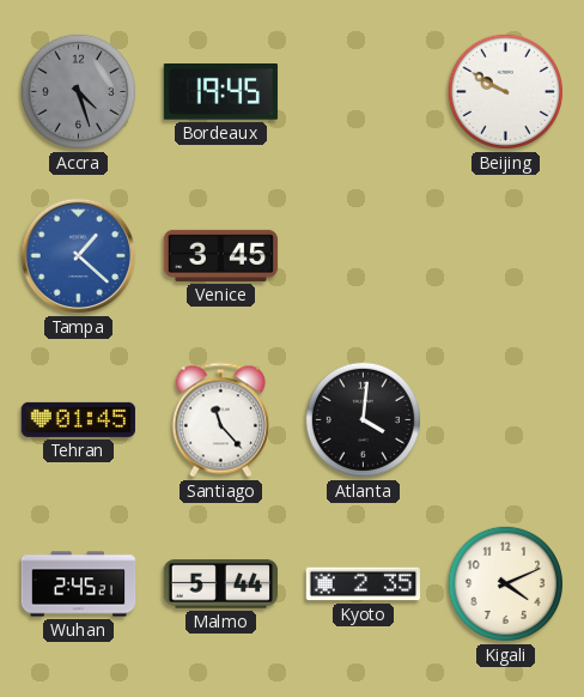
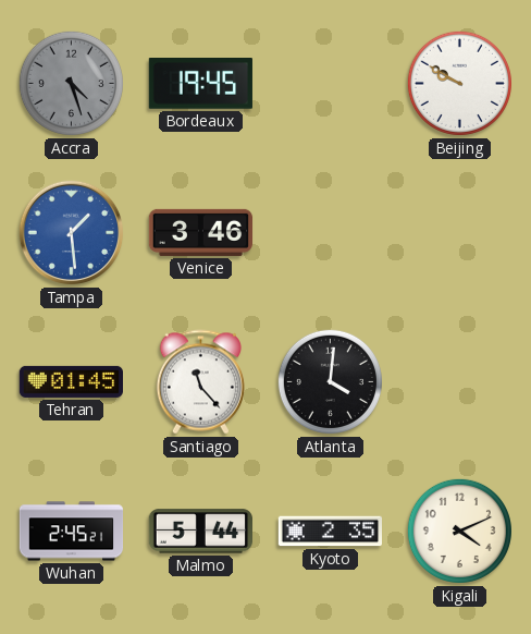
Tampa: 1:22 -> 1:29
Venice: 3:45 -> 3:46
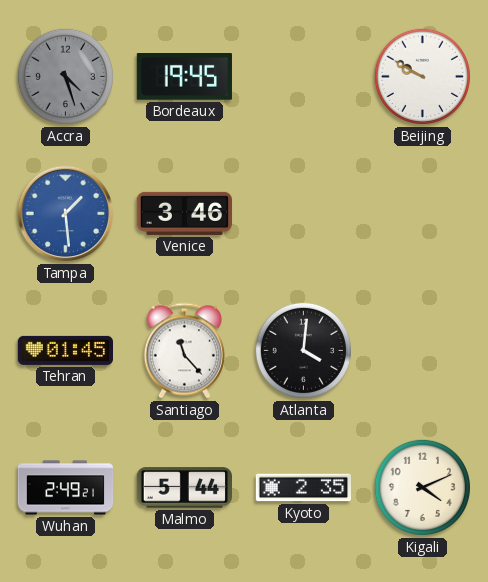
Wuhan: 2:45 -> 2:49
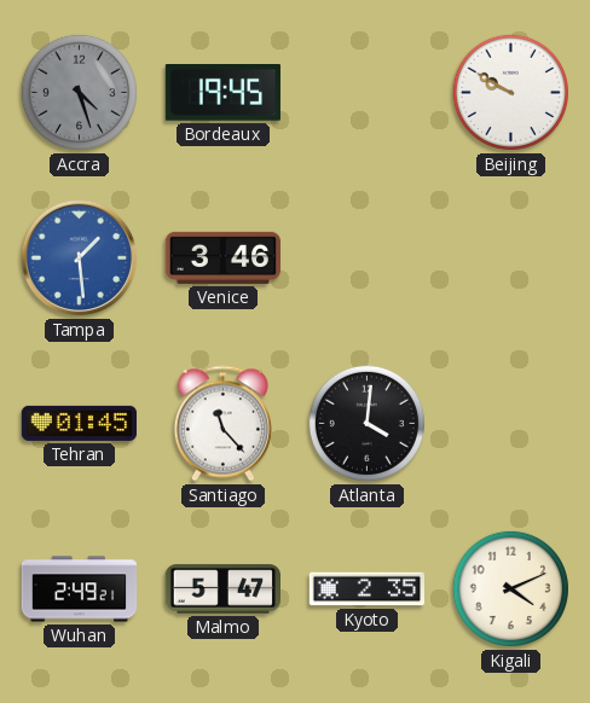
Malmo: 5:44 -> 5:47
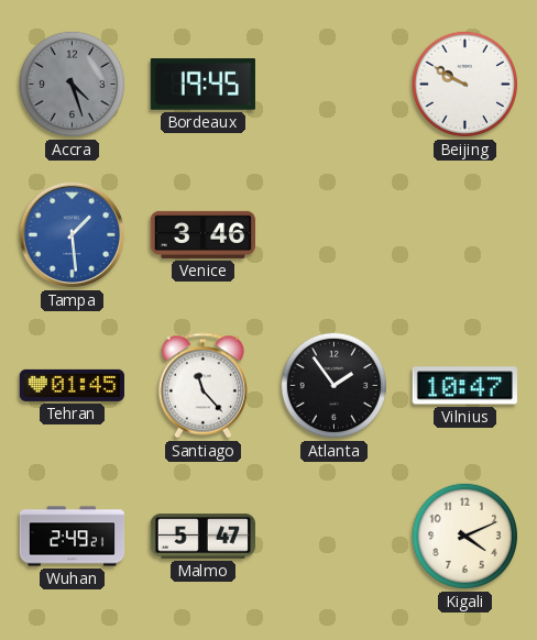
Atlanta: 4:01 -> 1:54
Vilnius: none -> 10:47
Kyoto: 2:35 -> none
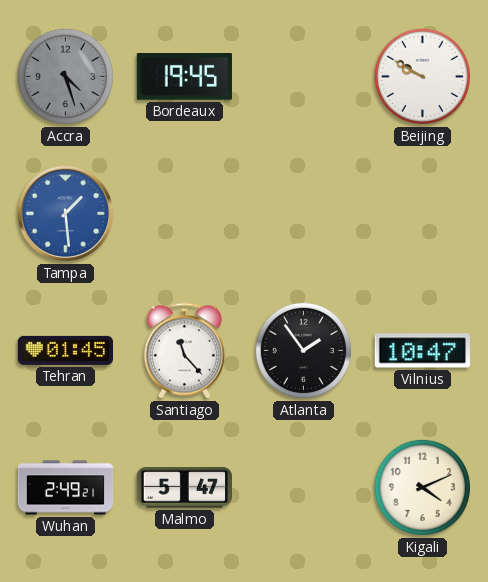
Venice: 3:46 -> none
